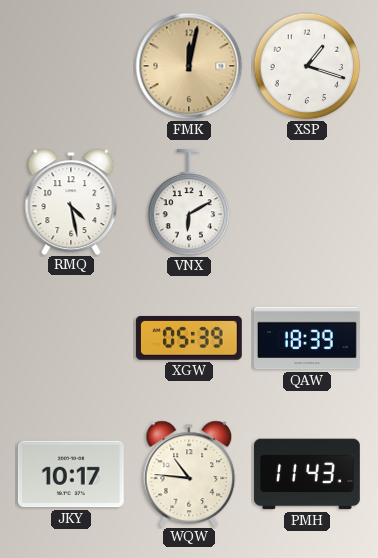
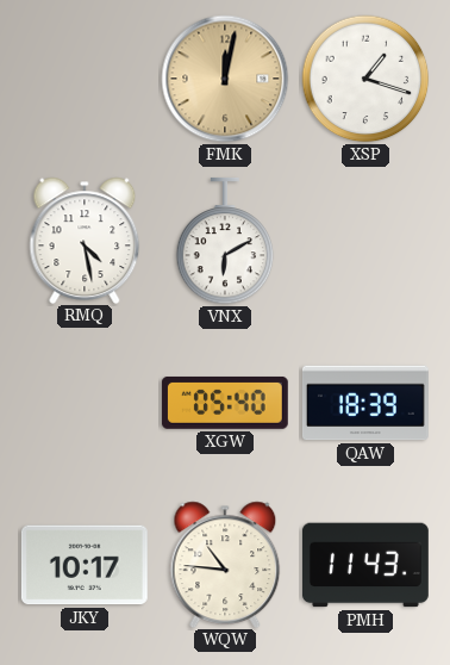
XGW: 05:39 -> 05:40
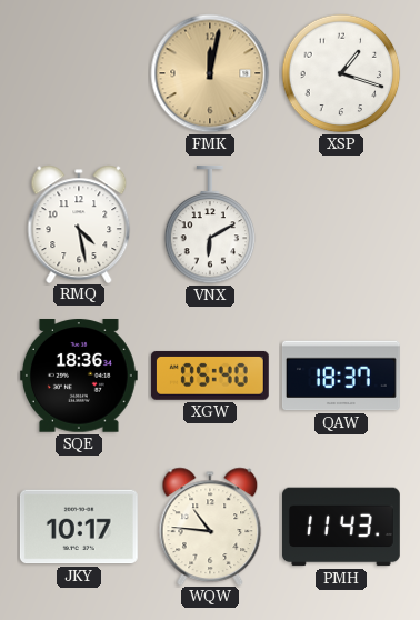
SQE: none -> 18:36
QAW: 18:39 -> 18:37
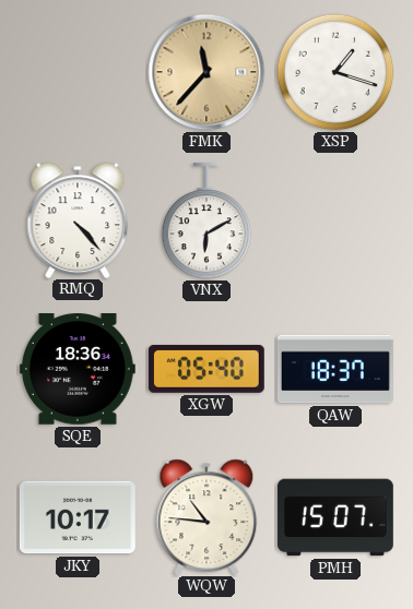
FMK: 12:02 -> 11:37
RMQ: 4:28 -> 4:23
PMH: 11:43 -> 15:07
